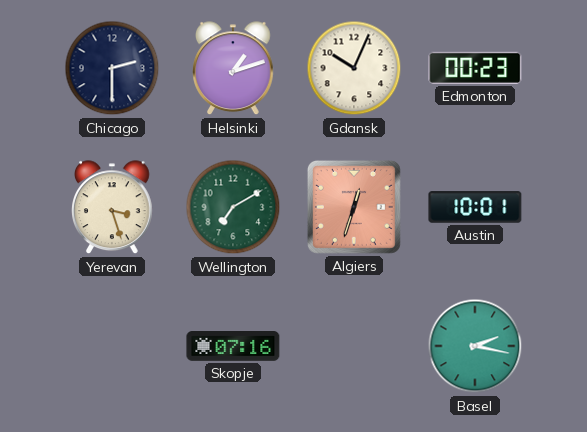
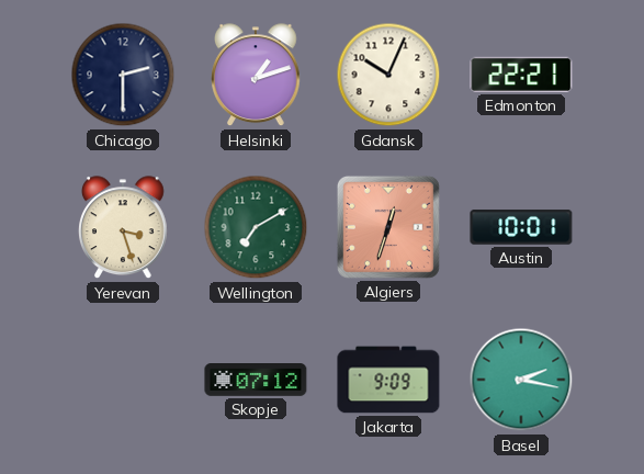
Edmonton: 00:23 -> 22:21
Skopje: 07:16 -> 07:12
Jakarta: none -> 9:09
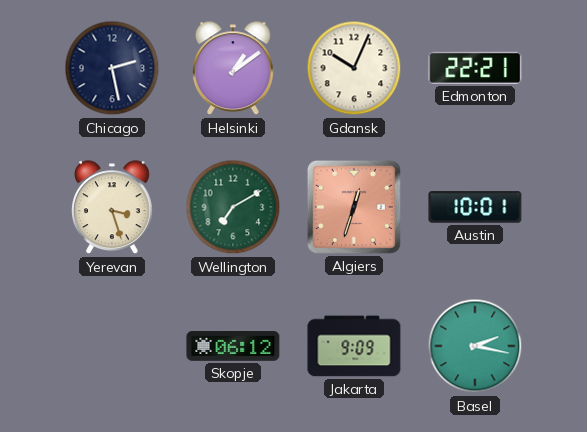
Chicago: 2:30 -> 2:28
Helsinki: 1:12 -> 1:09
Skopje: 07:12 -> 06:12
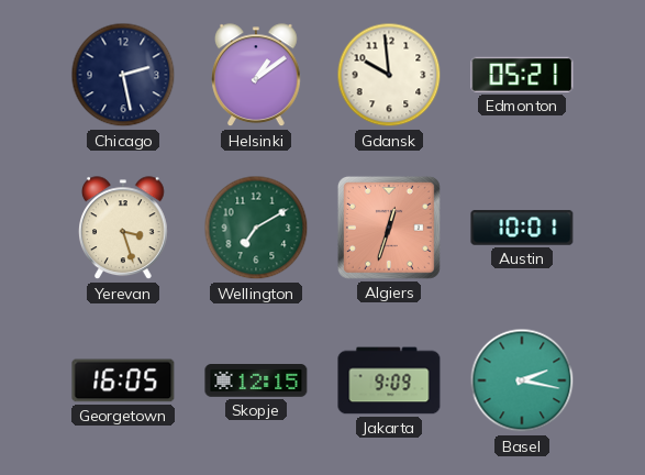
Gdansk: 10:04 -> 9:59
Edmonton: 22:21 -> 05:21
Georgetown: none -> 16:05
Skopje: 06:12 -> 12:15
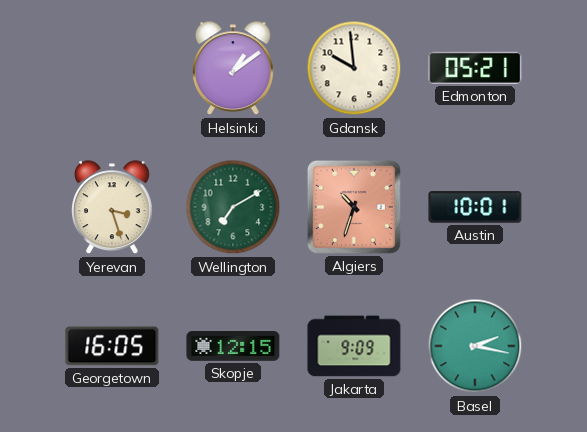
Chicago: 2:28 -> none
Algiers: 12:33 -> 10:33
